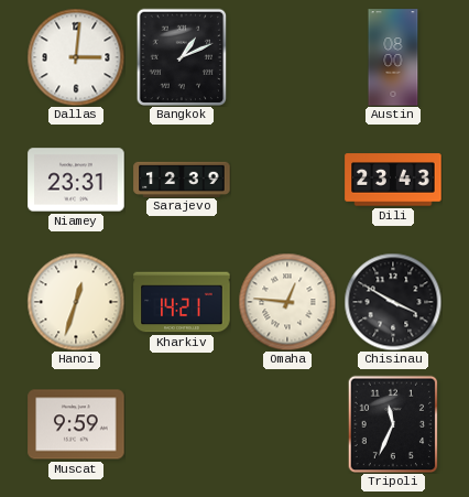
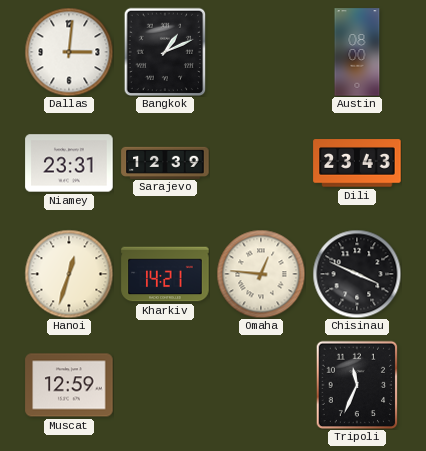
Chisinau: 3:50 -> 3:49
Muscat: 9:59 -> 12:59
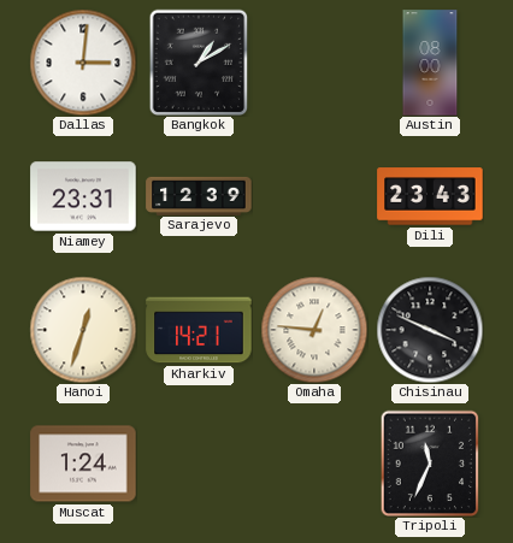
Bangkok: 1:11 -> 1:10
Muscat: 12:59 -> 1:24
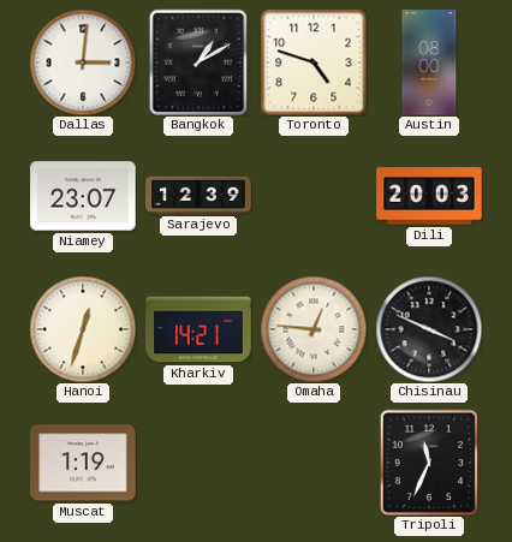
Toronto: none -> 4:48
Niamey: 23:31 -> 23:07
Dili: 23:43 -> 20:03
Muscat: 1:24 -> 1:19
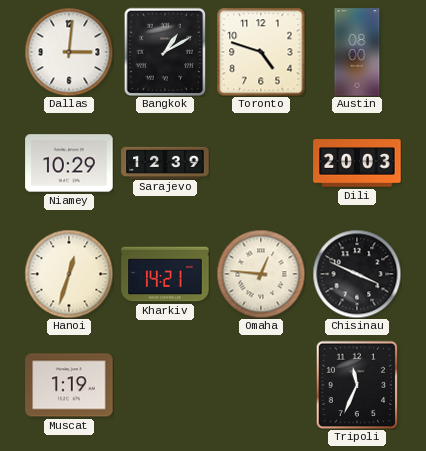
Niamey: 23:07 -> 10:29
